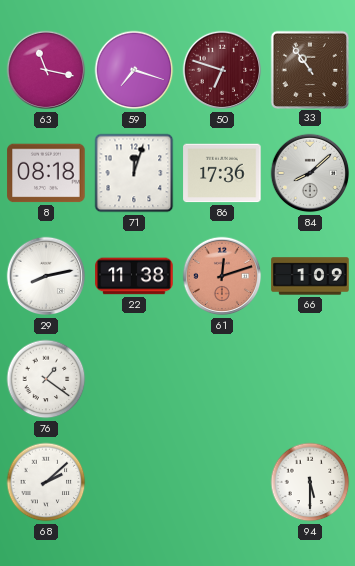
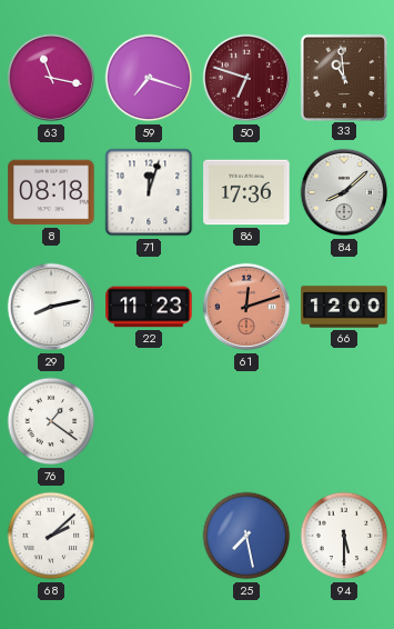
33: 10:54 -> 10:59
22: 11:38 -> 11:23
66: 1:09 -> 12:00
25: none -> 7:28
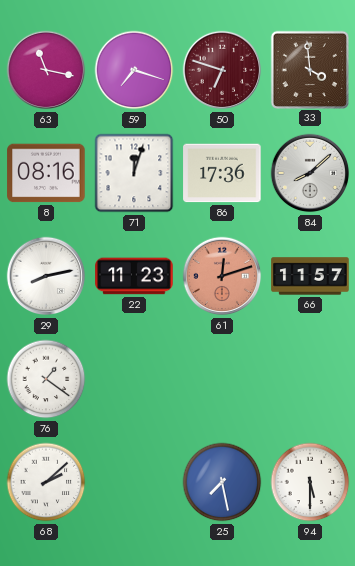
33: 10:59 -> 3:59
8: 08:18 -> 08:16
66: 12:00 -> 11:57
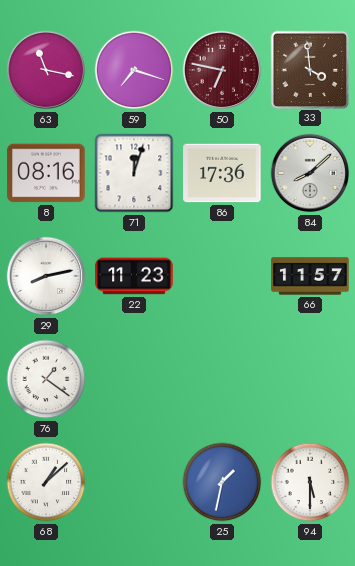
50: 6:48 -> 6:47
61: 12:12 -> none
68: 2:08 -> 1:08
25: 7:28 -> 1:32
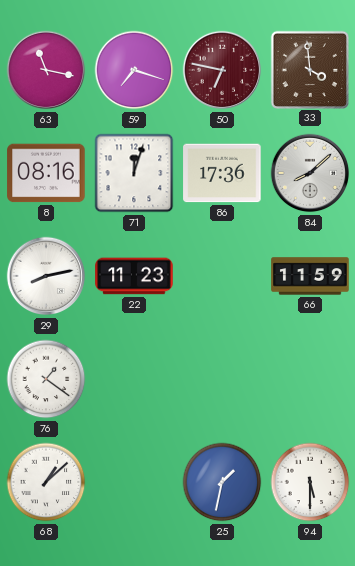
66: 11:57 -> 11:59
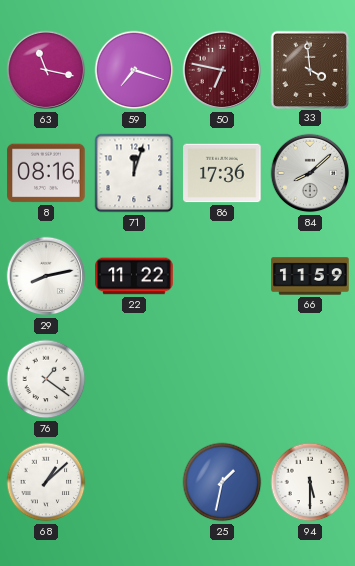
22: 11:23 -> 11:22
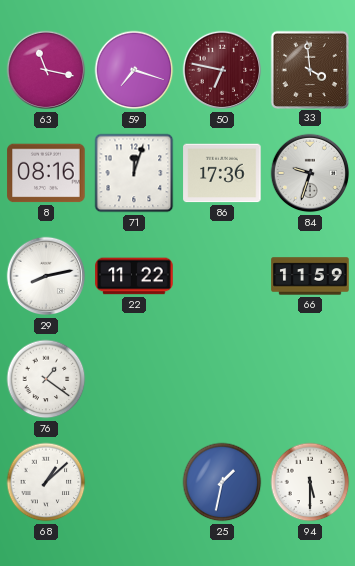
84: 8:08 -> 9:33
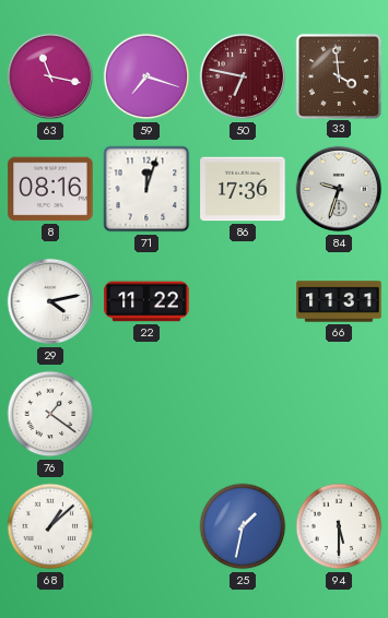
29: 8:13 -> 4:13
66: 11:59 -> 11:31
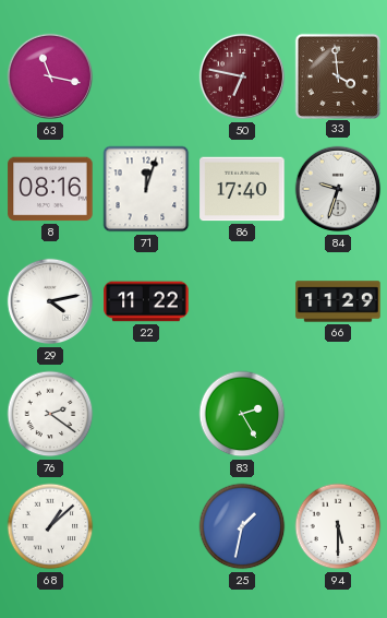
59: 7:18 -> none
86: 17:36 -> 17:40
66: 11:31 -> 11:29
76: 1:21 -> 2:21
83: none -> 2:25
